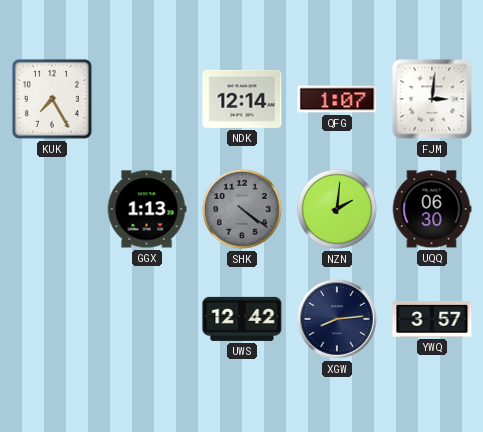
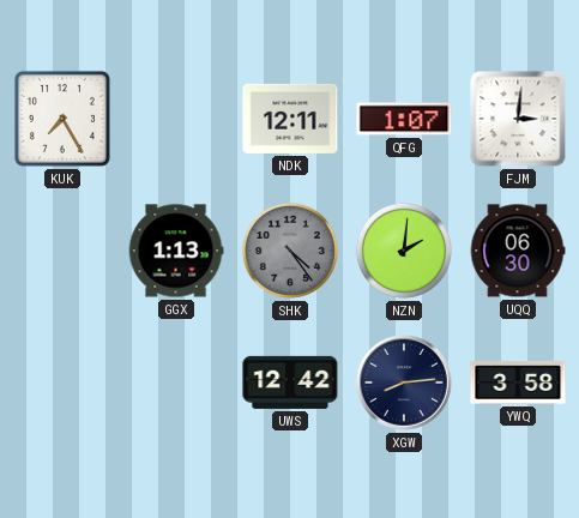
NDK: 12:14 -> 12:11
SHK: 4:21 -> 4:24
YWQ: 3:57 -> 3:58
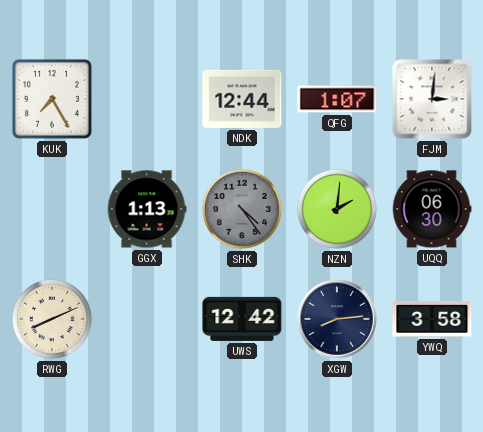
NDK: 12:11 -> 12:44
RWG: none -> 8:11
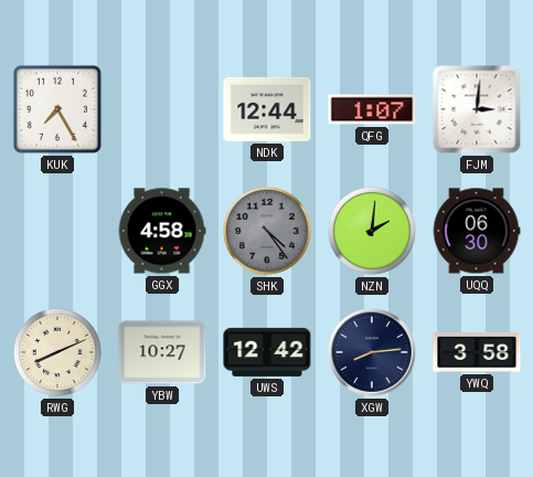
GGX: 1:13 -> 4:58
YBW: none -> 10:27
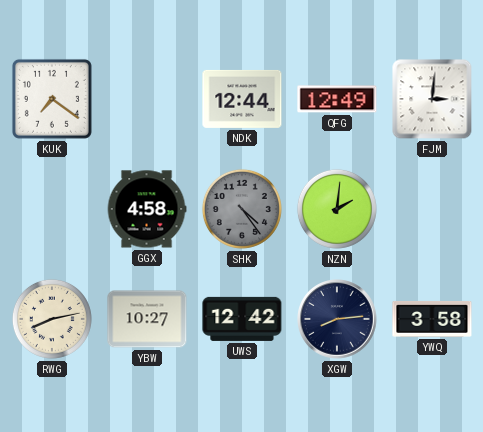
KUK: 7:25 -> 7:21
QFG: 1:07 -> 12:49
UQQ: 06:30 -> none
RWG: 8:11 -> 8:13
